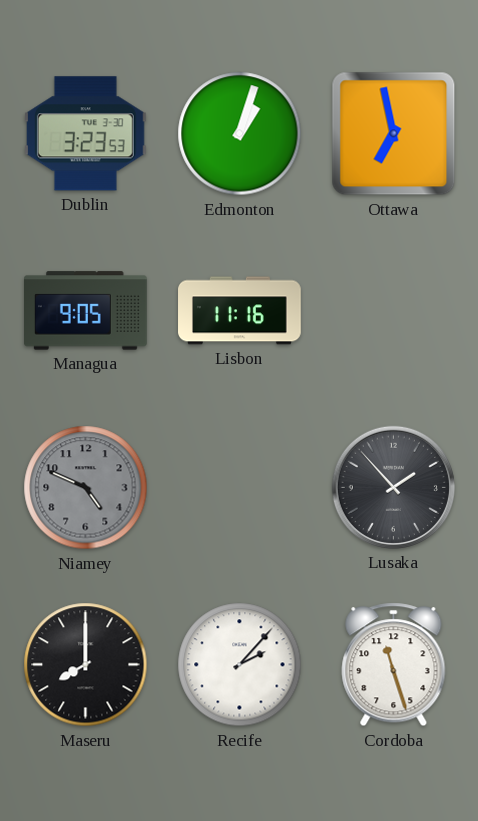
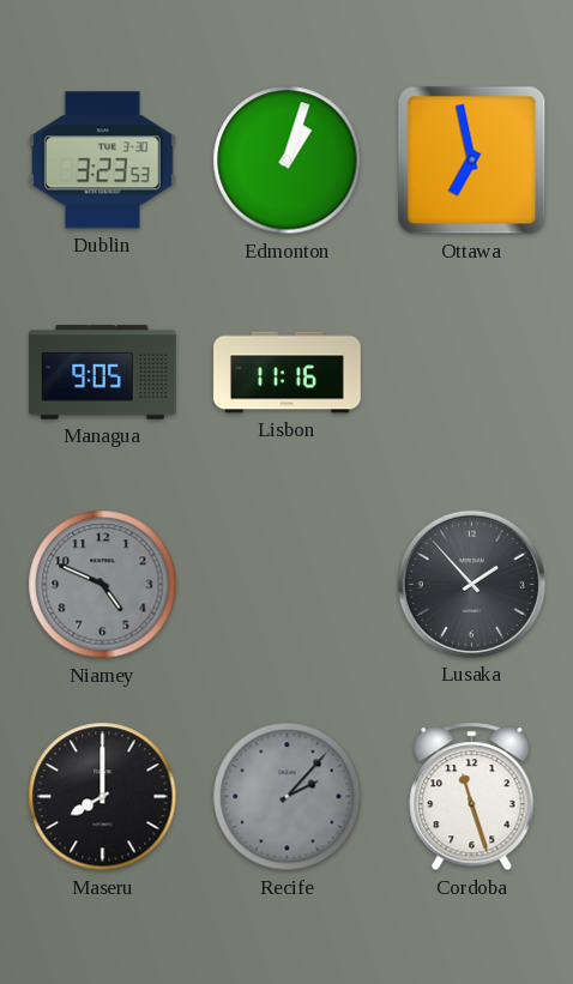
Recife dial: white -> grey
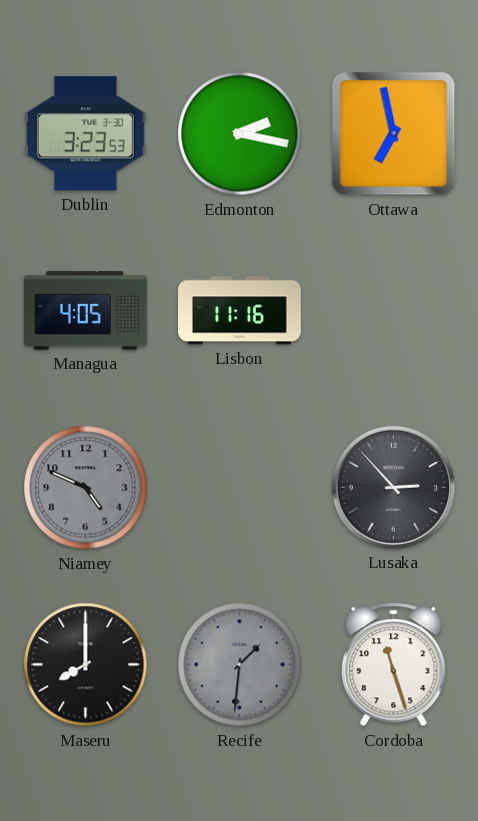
Edmonton: 1:03 -> 2:17
Managua: 9:05 -> 4:05
Lusaka: 1:53 -> 2:53
Recife: 2:07 -> 1:31
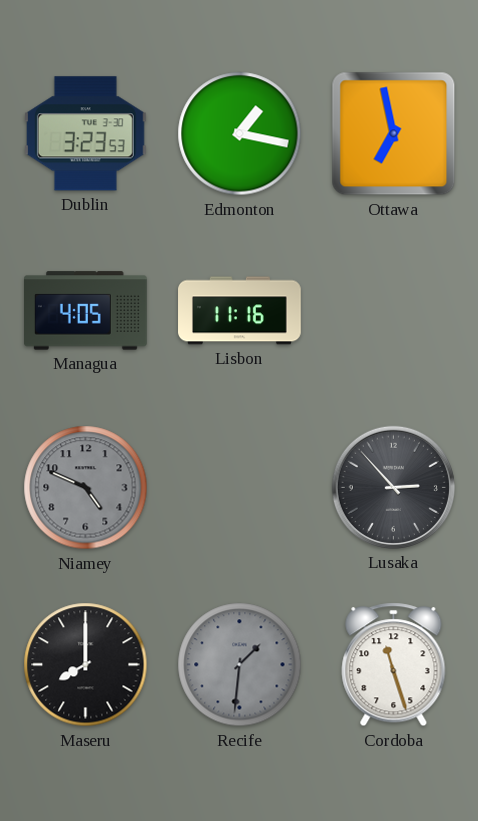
Edmonton: 2:17 -> 1:17
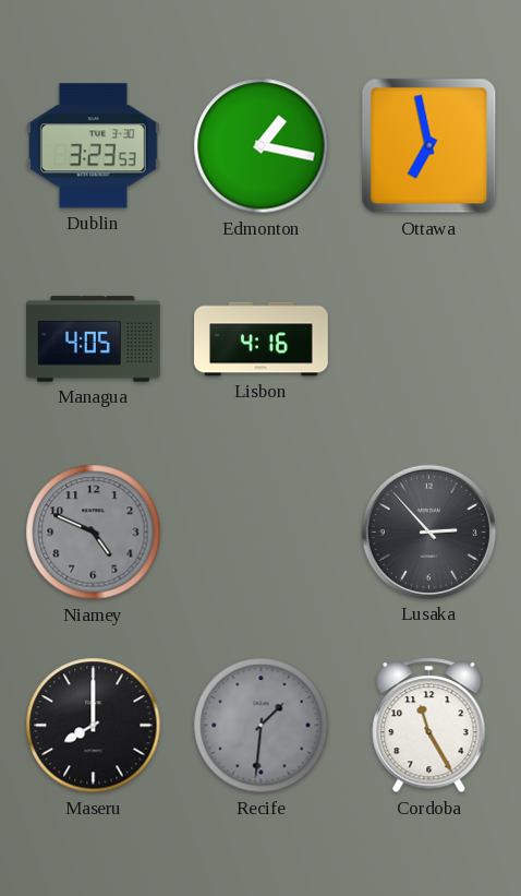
Lisbon: 11:16 -> 4:16
Cordoba: 11:27 -> 11:25
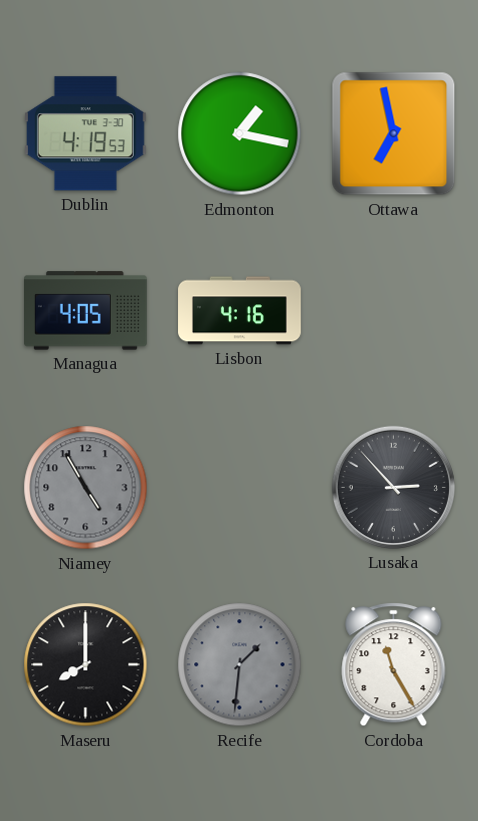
Dublin: 3:23 -> 4:19
Niamey: 4:49 -> 4:55
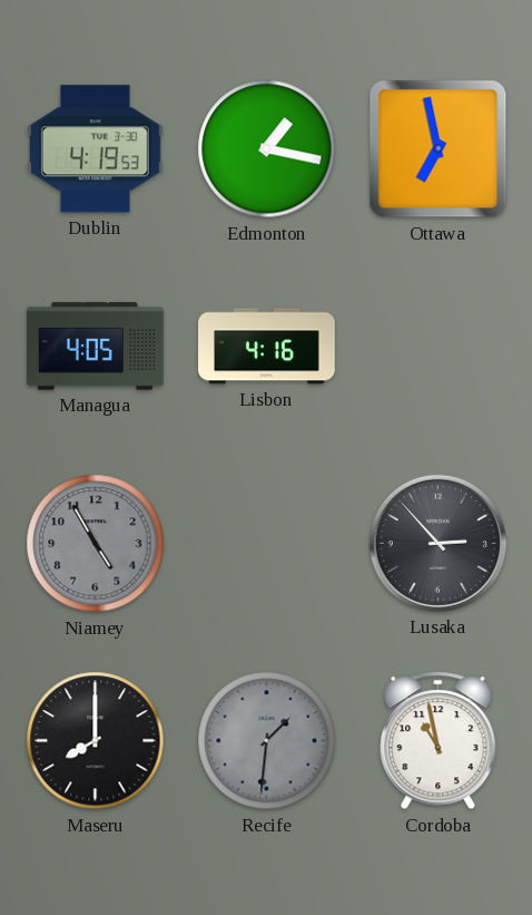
Cordoba: 11:25 -> 10:58
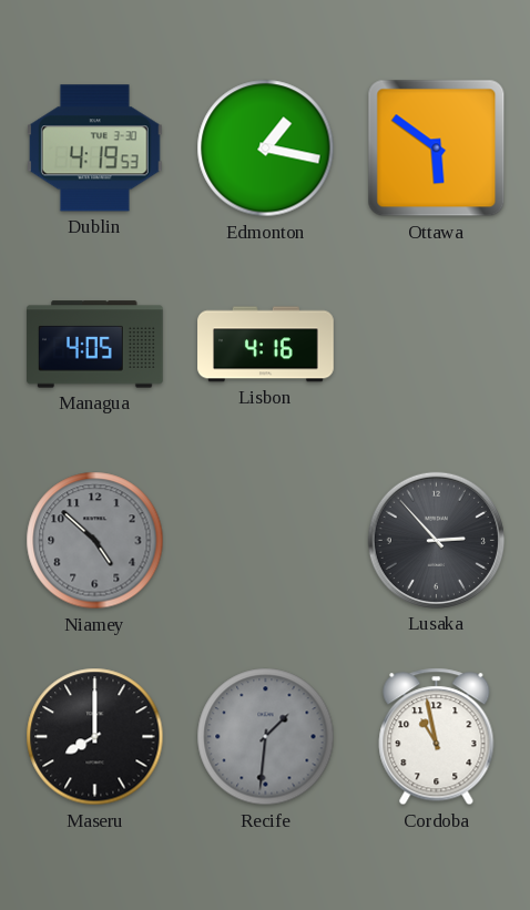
Ottawa: 6:58 -> 5:51
Niamey: 4:55 -> 4:52
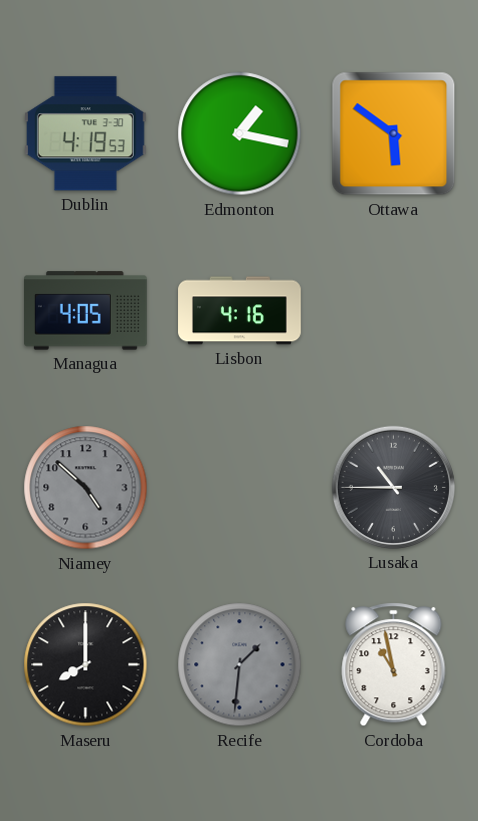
Lusaka: 2:53 -> 10:45
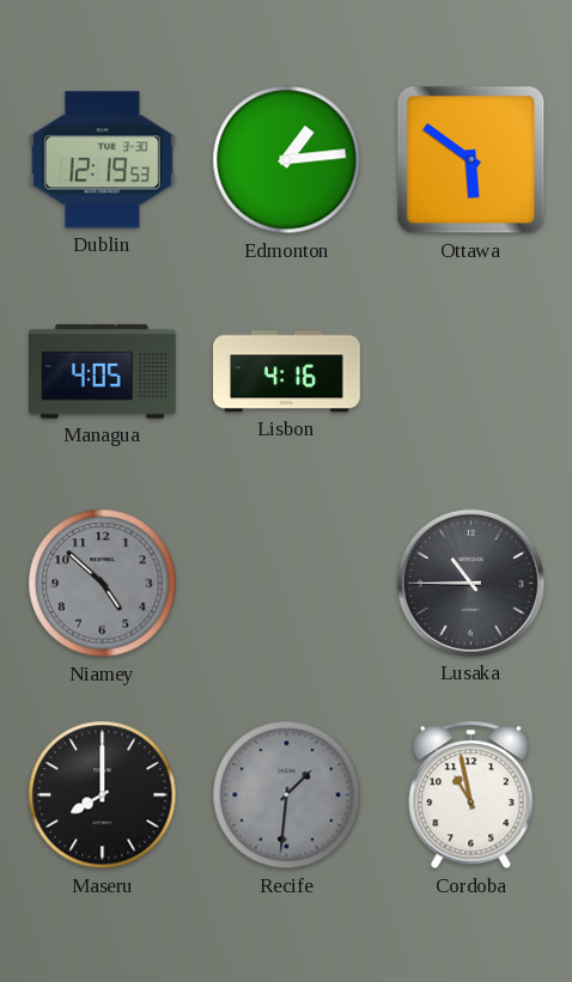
Dublin: 4:19 -> 12:19
Edmonton: 1:17 -> 1:14
